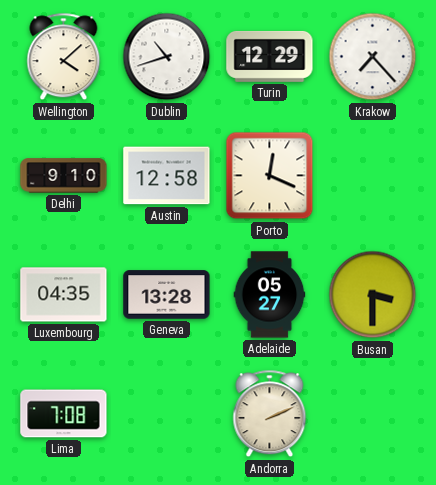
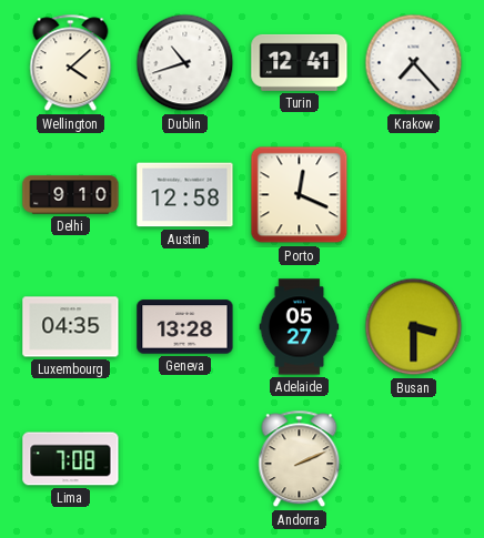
Turin: 12:29 -> 12:41
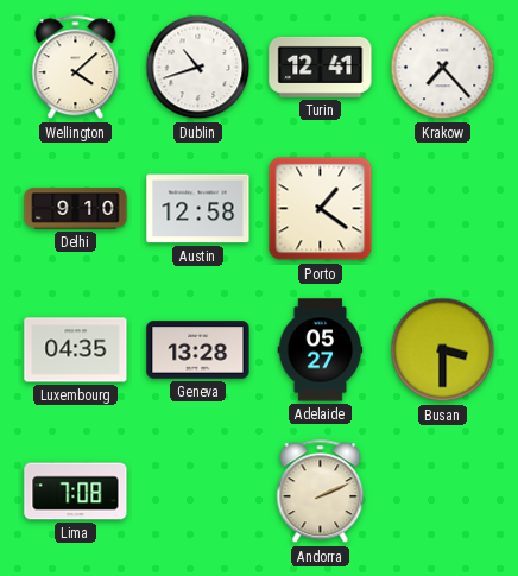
Porto: 12:19 -> 1:21
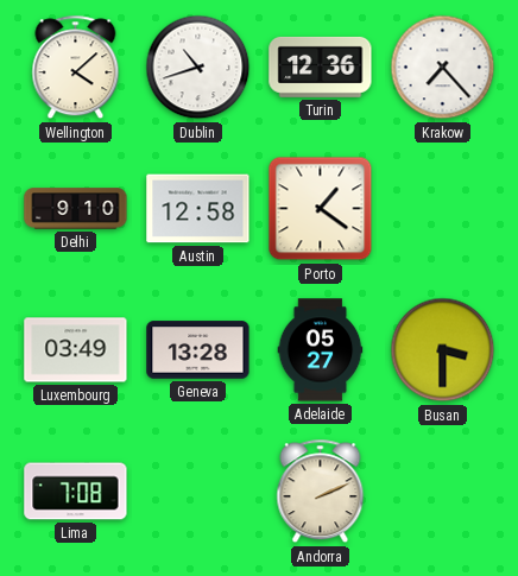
Turin: 12:41 -> 12:36
Luxembourg: 04:35 -> 03:49
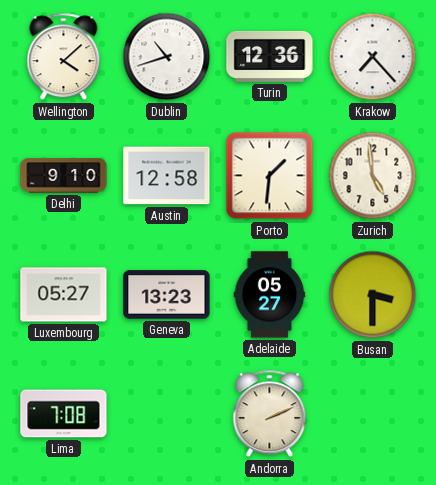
Porto: 1:21 -> 1:31
Zurich: none -> 4:59
Luxembourg: 03:49 -> 05:27
Geneva: 13:28 -> 13:23
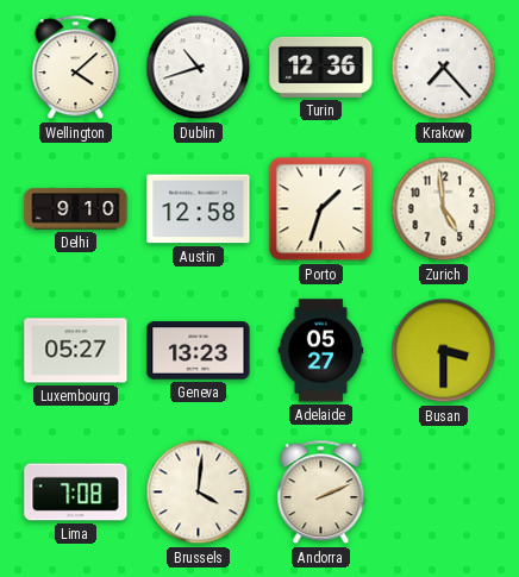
Porto: 1:31 -> 1:33
Brussels: none -> 4:01
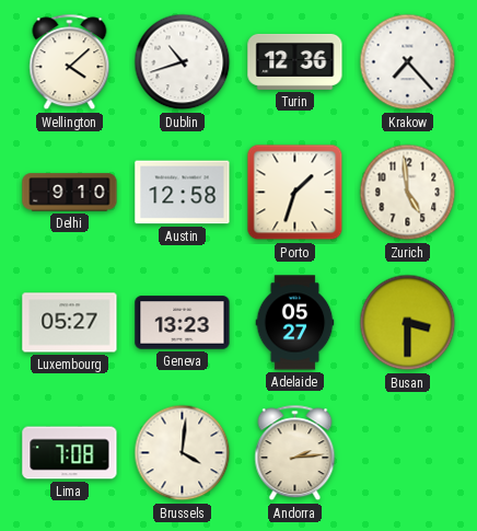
Andorra: 2:11 -> 2:14
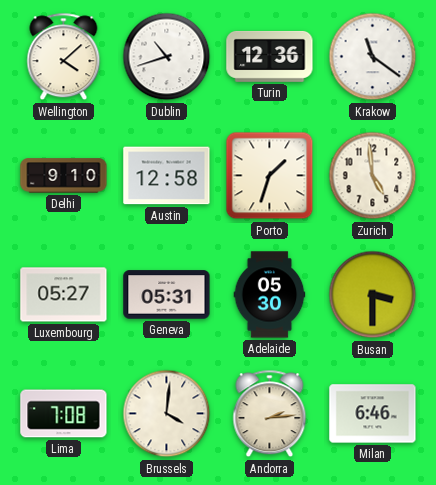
Krakow: 7:23 -> 11:21
Geneva: 13:23 -> 05:31
Adelaide: 05:27 -> 05:30
Milan: none -> 6:46
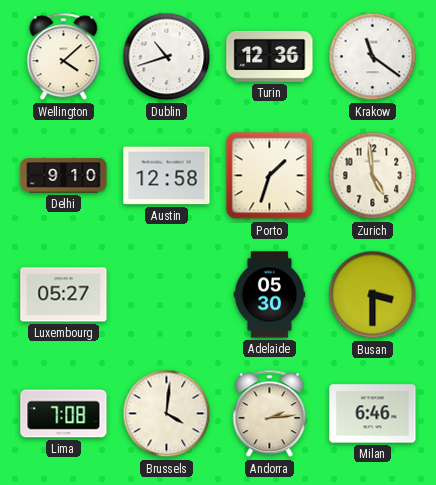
Geneva: 05:31 -> none
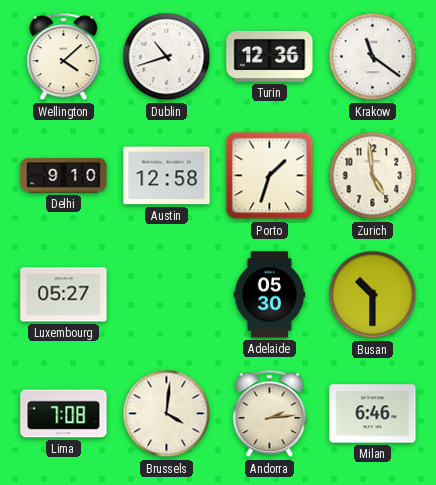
Busan: 3:30 -> 10:30
